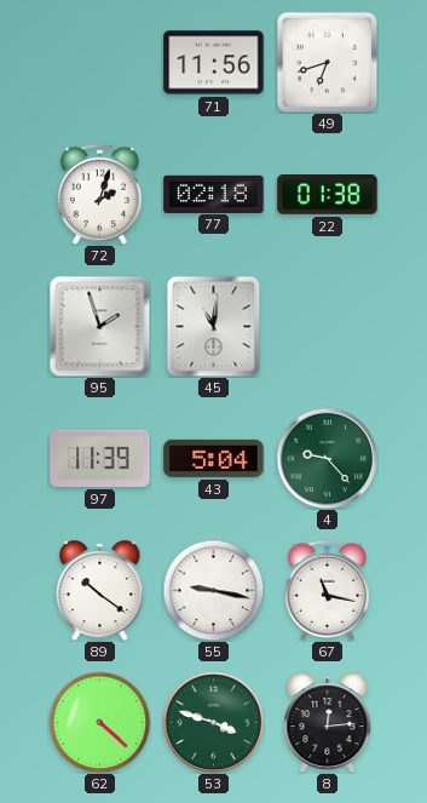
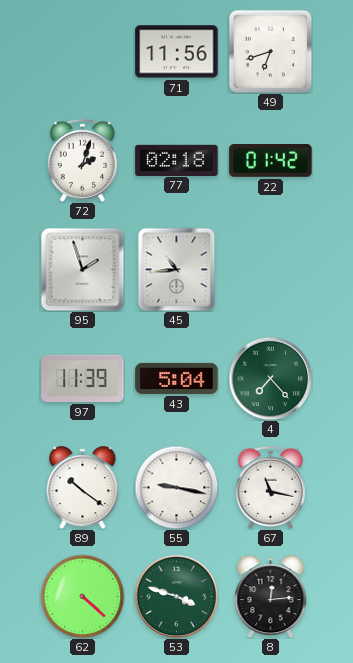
22: 01:38 -> 01:42
45: 11:01 -> 10:44
4: 9:23 -> 7:23
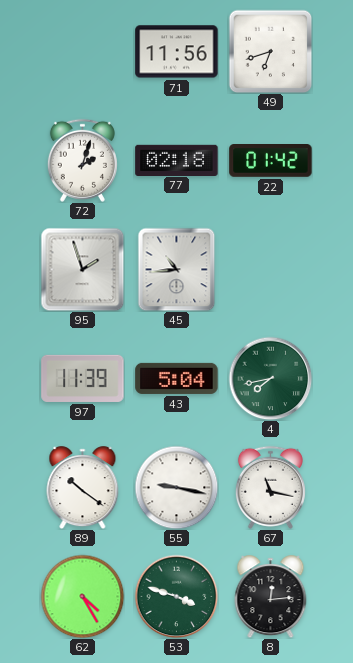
4: 7:23 -> 7:43
62: 4:22 -> 4:25
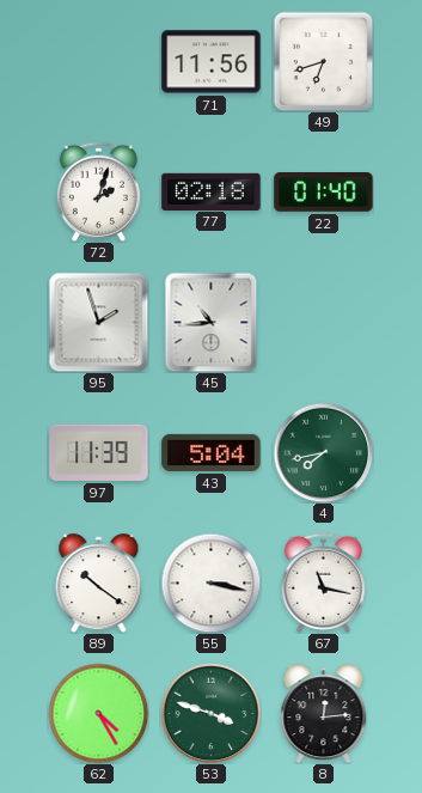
22: 01:42 -> 01:40
55: 9:17 -> 3:17
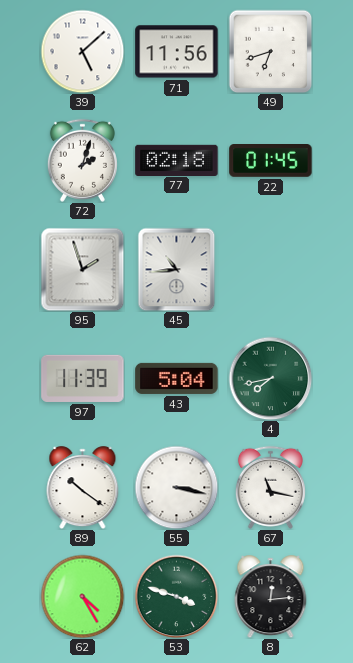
39: none -> 5:08
22: 01:40 -> 01:45
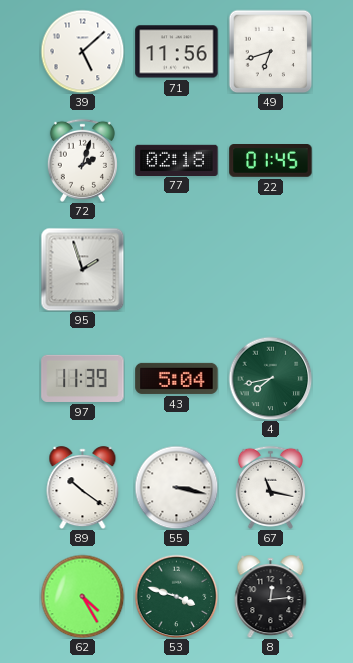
45: 10:44 -> none
